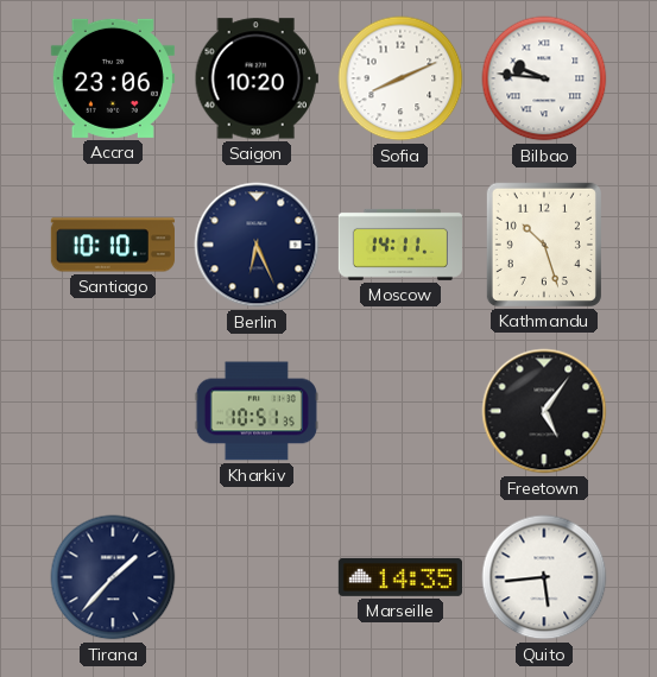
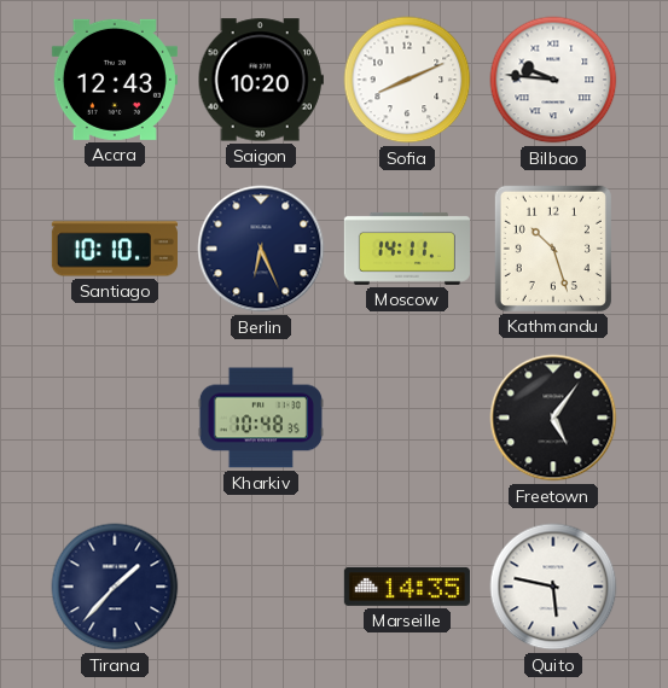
Accra: 23:06 -> 12:43
Kharkiv: 10:51 -> 10:48
Quito: 5:44 -> 5:47
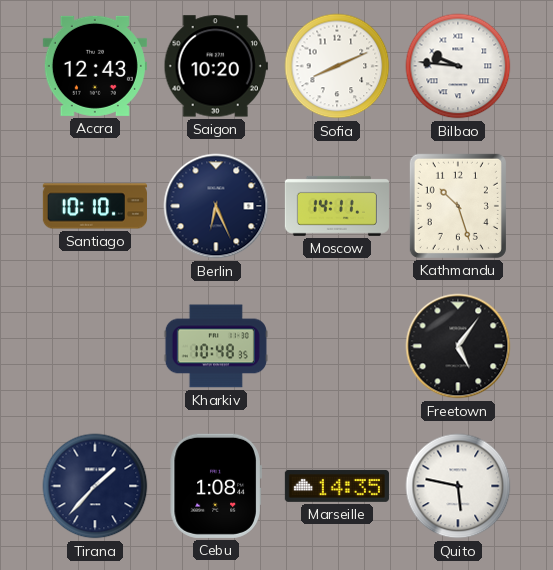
Cebu: none -> 1:08
